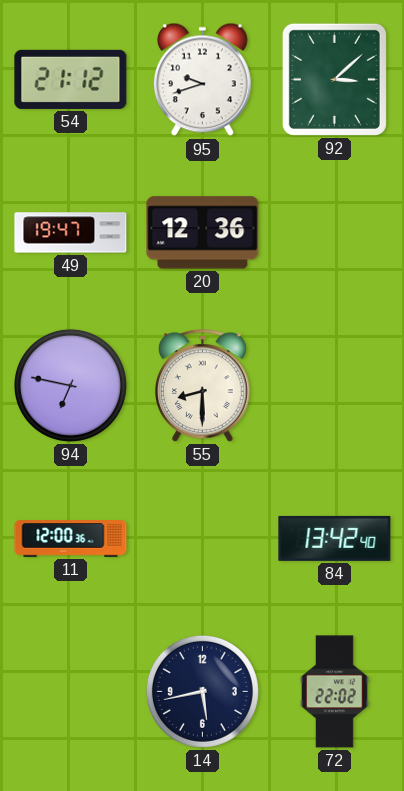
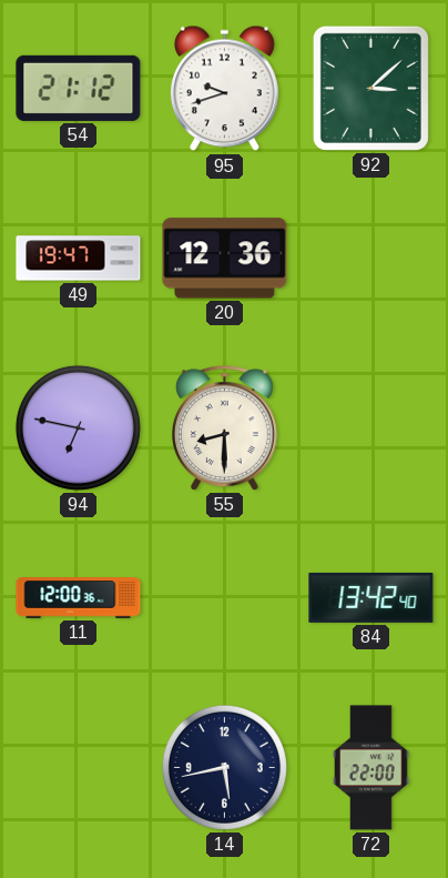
72: 22:02 -> 22:00
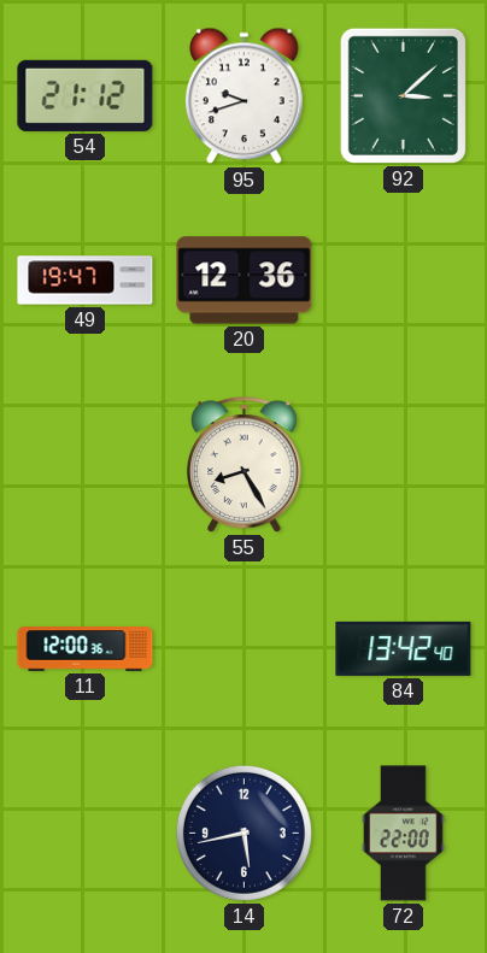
94: 6:47 -> none
55: 8:30 -> 8:25
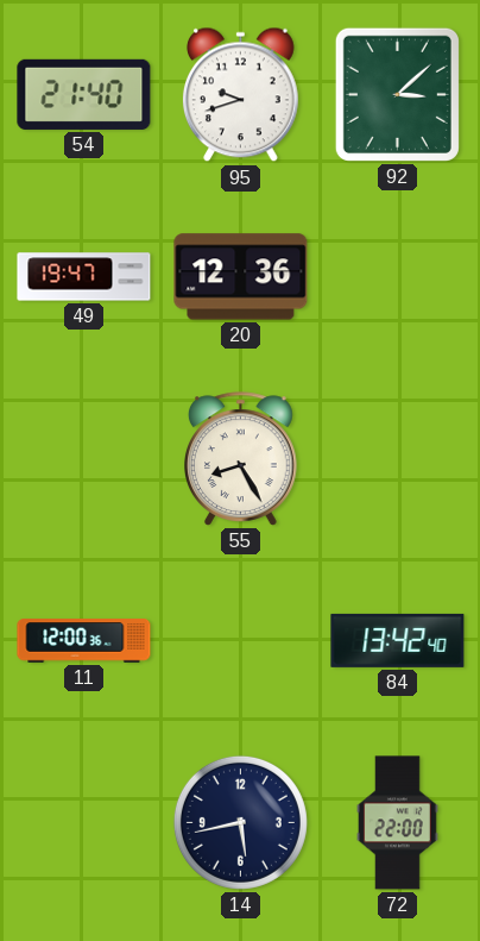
54: 21:12 -> 21:40
